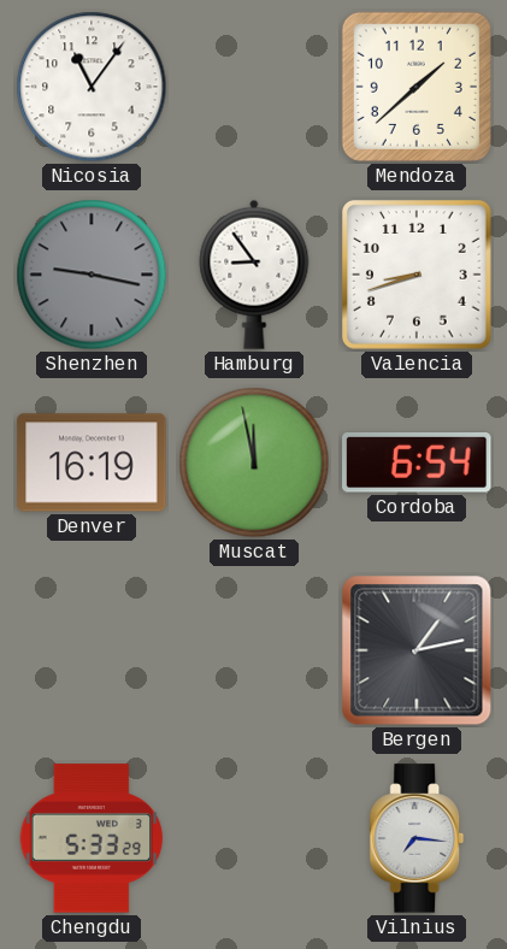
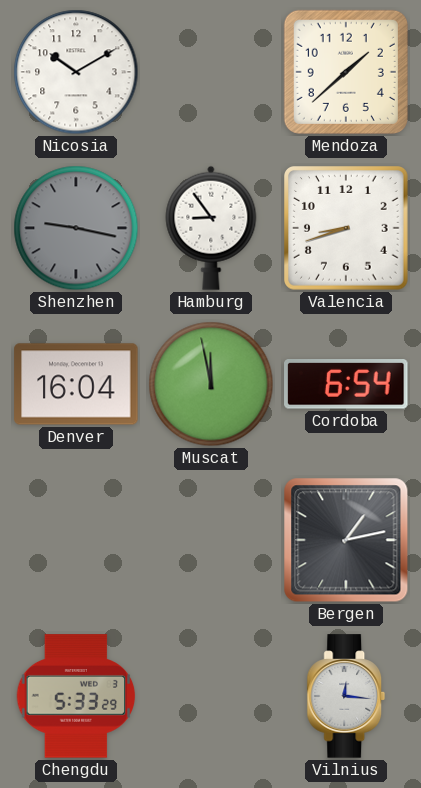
Nicosia: 11:06 -> 10:10
Denver: 16:19 -> 16:04
Vilnius: 7:16 -> 12:16
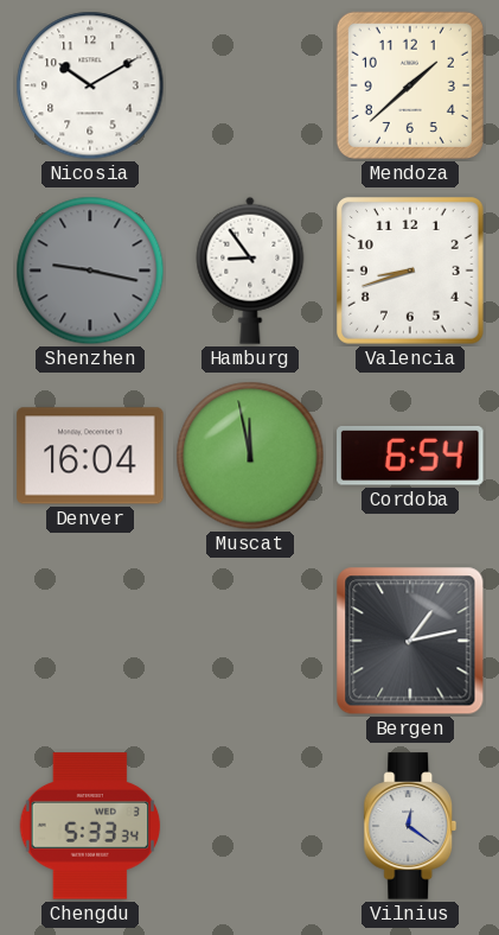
Chengdu: 5:33:29 -> 5:33:34
Vilnius: 12:16 -> 12:21
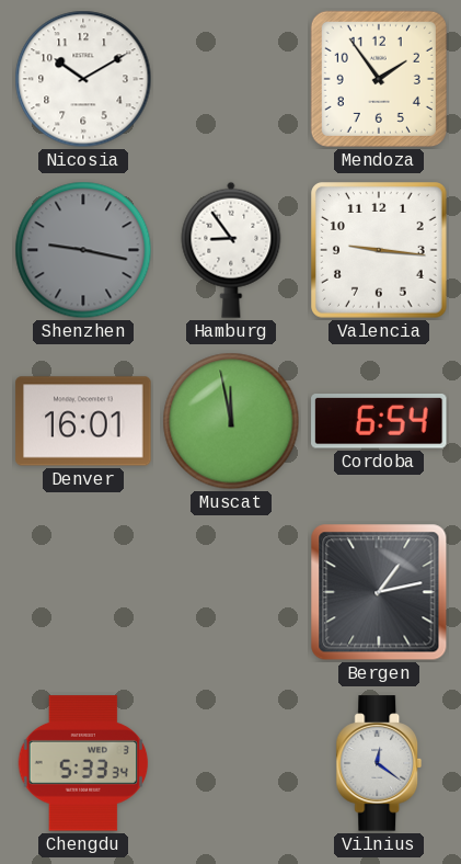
Mendoza: 1:38 -> 1:54
Valencia: 8:42 -> 9:16
Denver: 16:04 -> 16:01
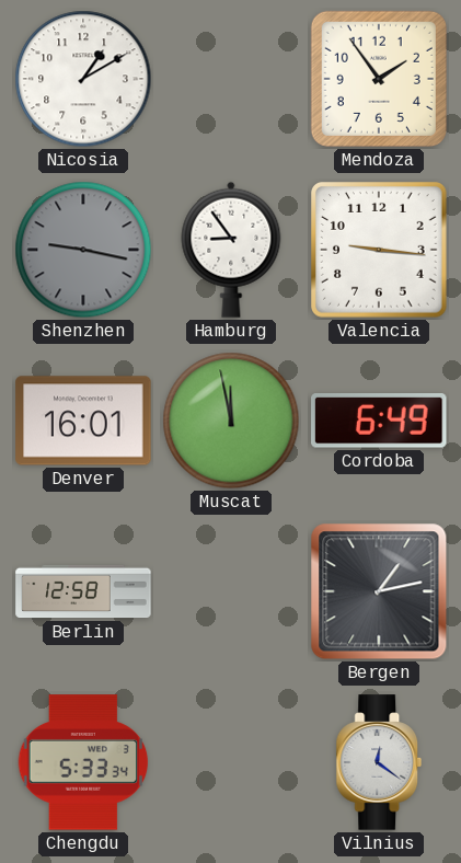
Nicosia: 10:10 -> 1:10
Cordoba: 6:54 -> 6:49
Berlin: none -> 12:58
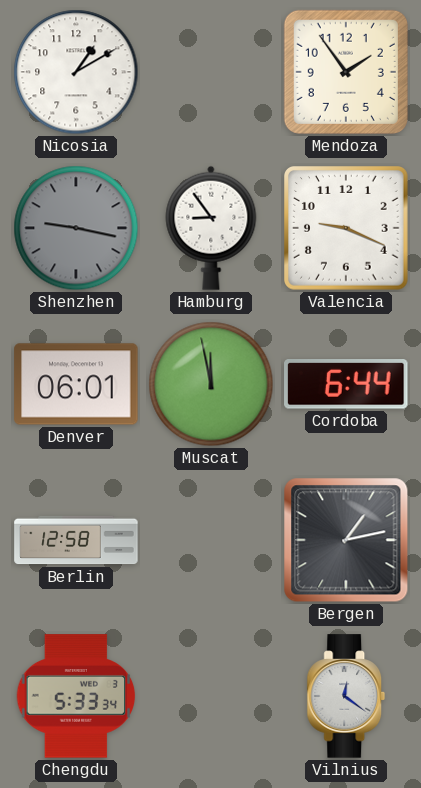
Valencia: 9:16 -> 9:19
Denver: 16:01 -> 06:01
Cordoba: 6:49 -> 6:44
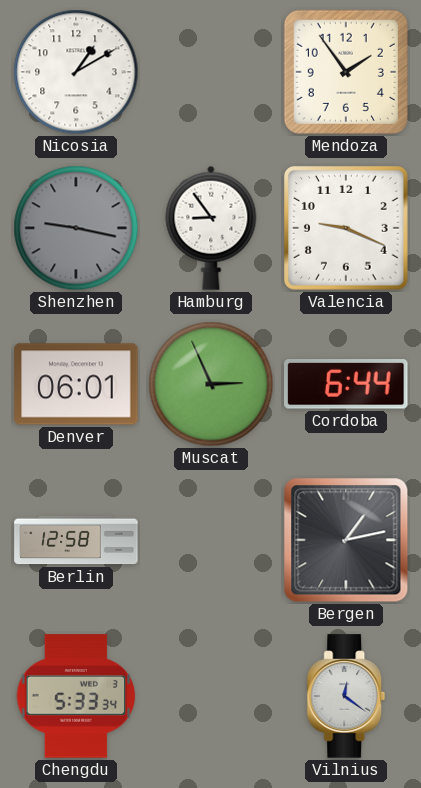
Muscat: 11:58 -> 2:56
